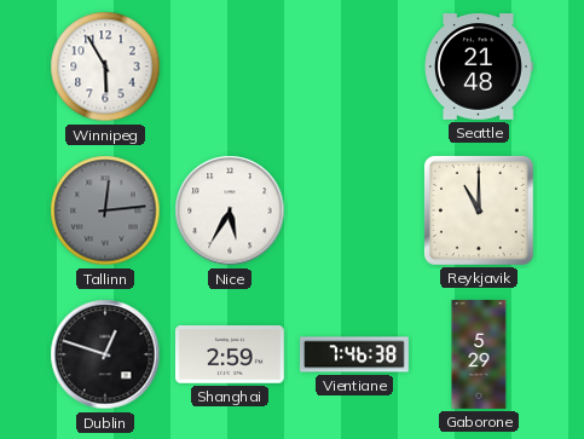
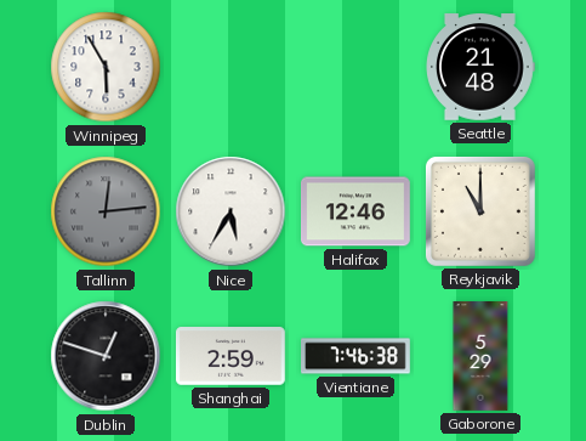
Halifax: none -> 12:46
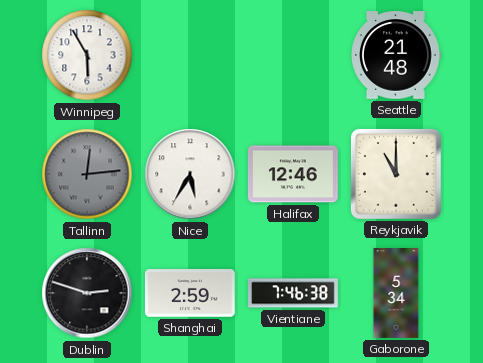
Dublin: 12:48 -> 2:48
Gaborone: 5:29 -> 5:34
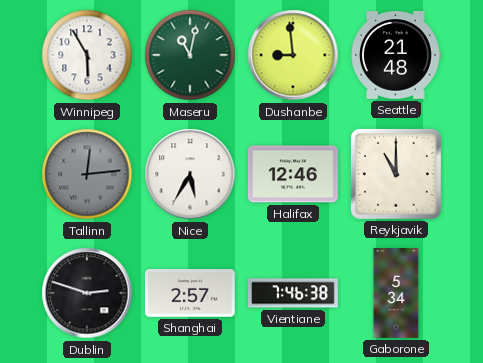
Maseru: none -> 11:02
Dushanbe: none -> 8:59
Shanghai: 2:59 -> 2:57
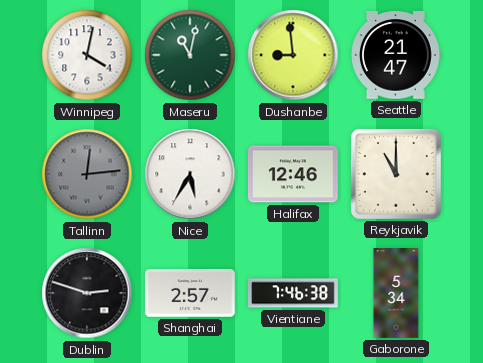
Winnipeg: 5:55 -> 4:02
Seattle: 21:48 -> 21:47
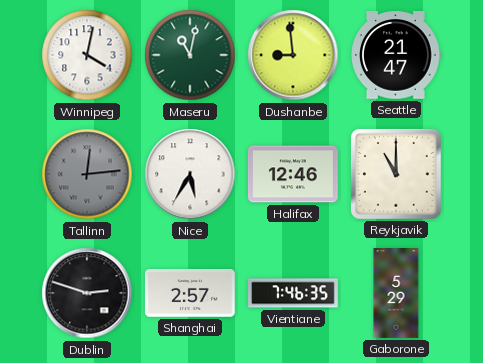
Vientiane: 7:46:38 -> 7:46:35
Gaborone: 5:34 -> 5:29
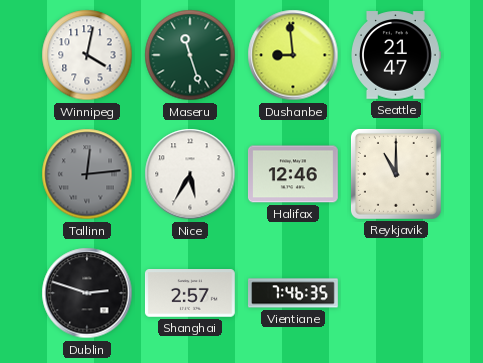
Maseru: 11:02 -> 11:27
Gaborone: 5:29 -> none
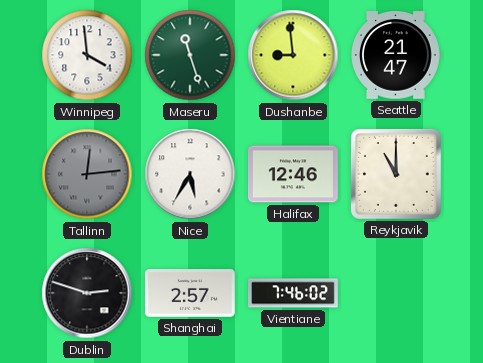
Winnipeg: 4:02 -> 3:59
Vientiane: 7:46:35 -> 7:46:02
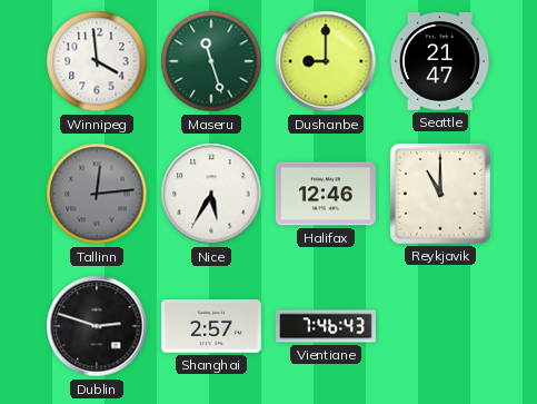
Dushanbe: 8:59 -> 9:00
Vientiane: 7:46:02 -> 7:46:43
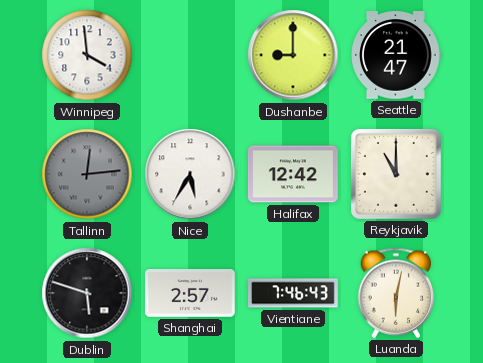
Maseru: 11:27 -> none
Halifax: 12:46 -> 12:42
Dublin: 2:48 -> 5:48
Luanda: none -> 6:02
